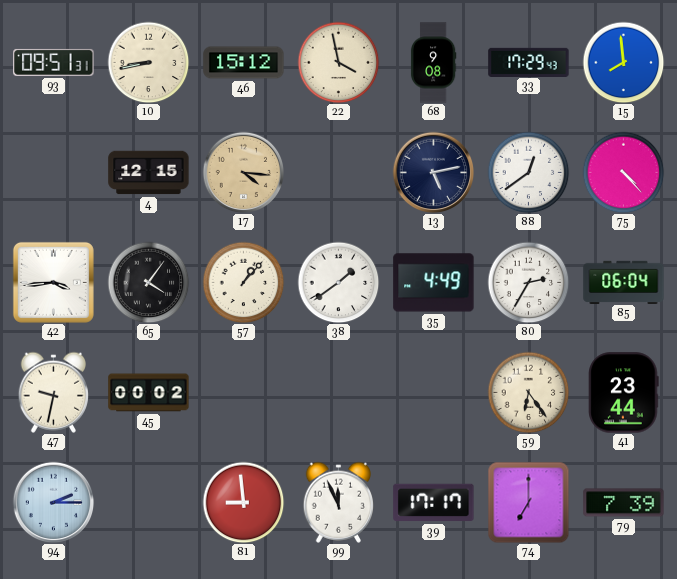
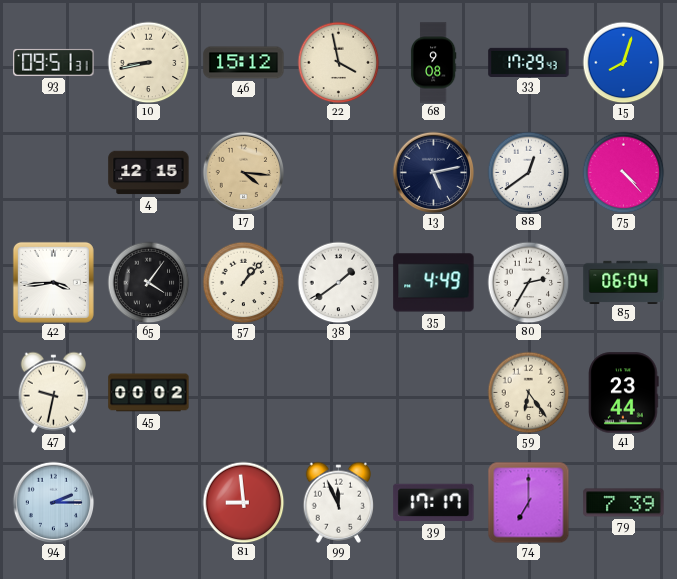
15: 7:59 -> 8:03
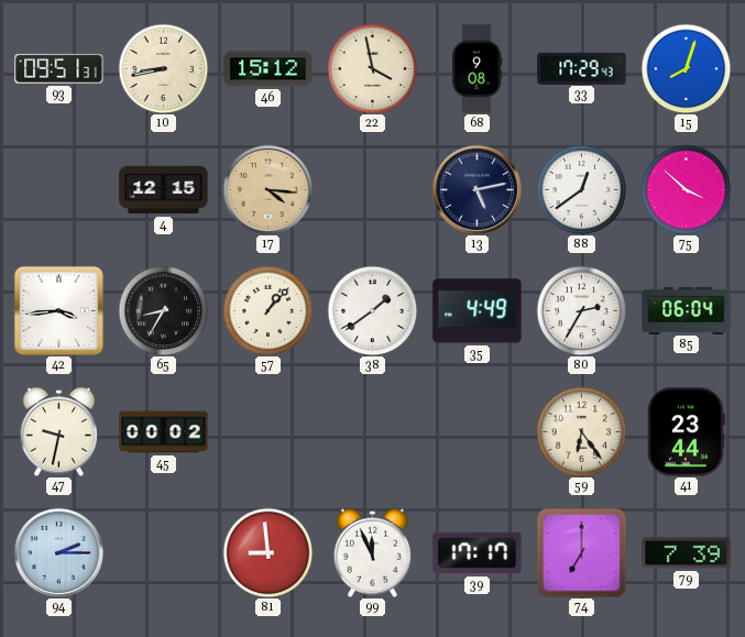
75: 4:23 -> 3:52
65: 4:06 -> 8:35
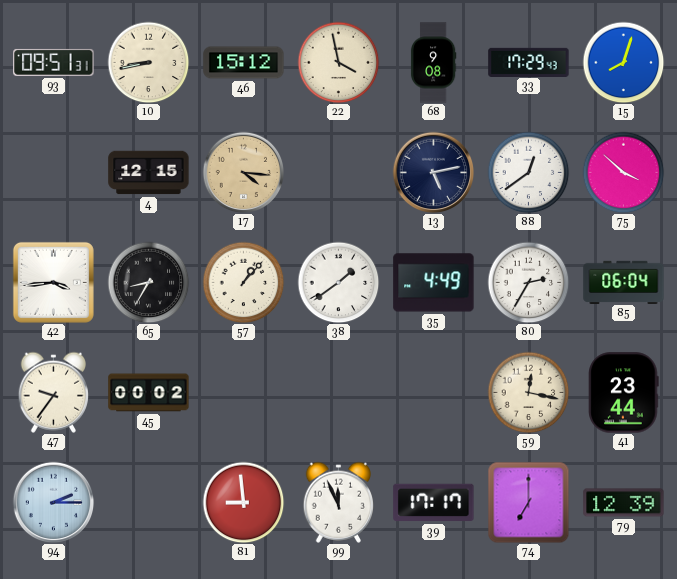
47: 9:32 -> 9:36
59: 6:24 -> 12:17
79: 7:39 -> 12:39
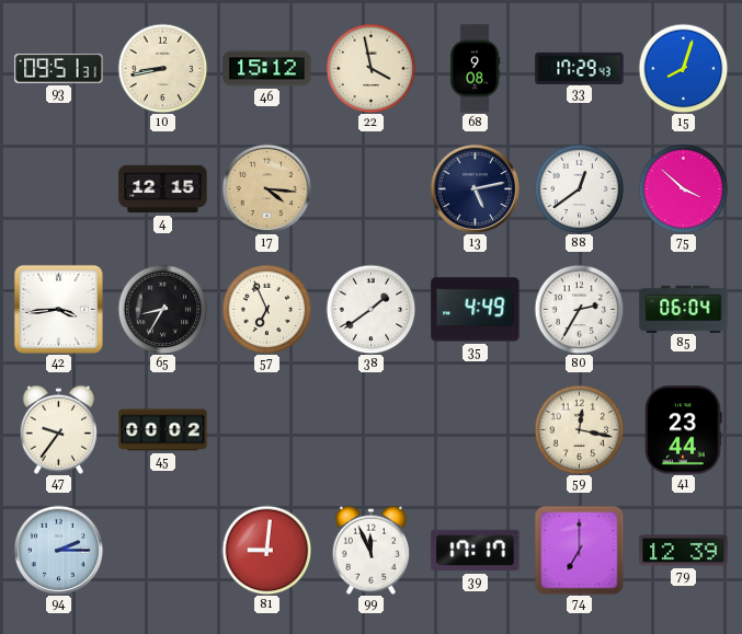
57: 1:07 -> 6:56
81: 8:59 -> 9:01
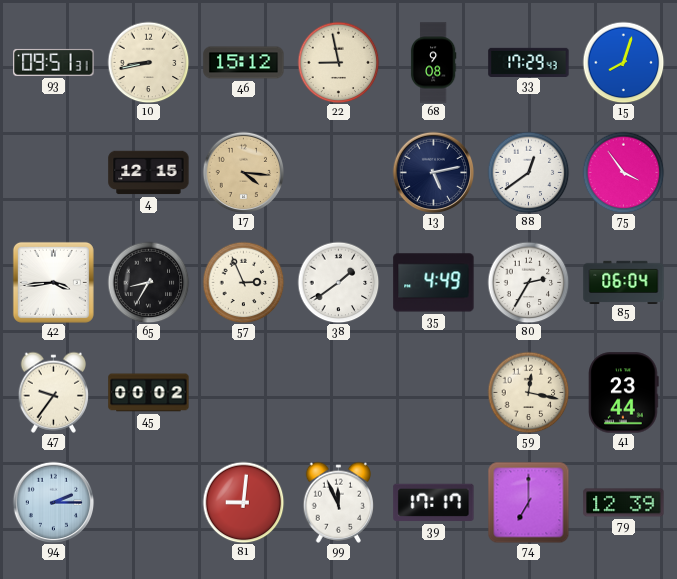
22: 3:58 -> 8:58
75: 3:52 -> 3:54
57: 6:56 -> 2:56
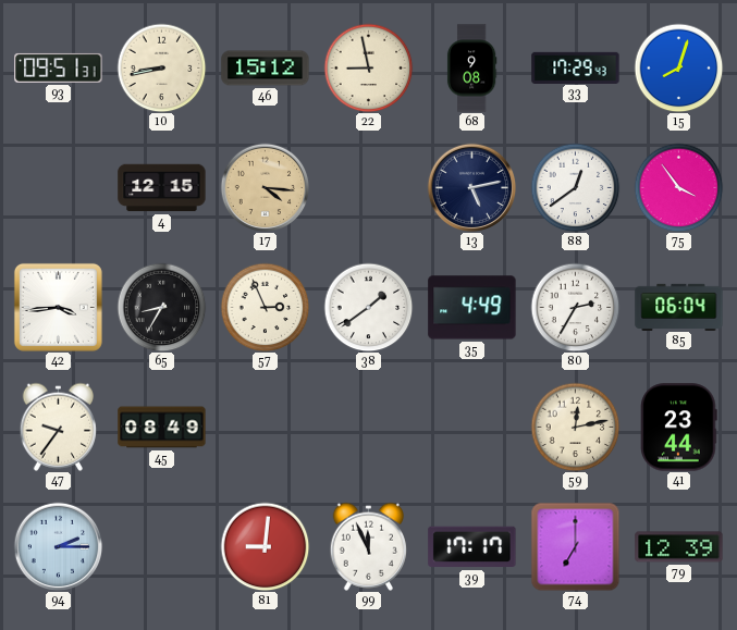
45: 00:02 -> 08:49
59: 12:17 -> 12:13
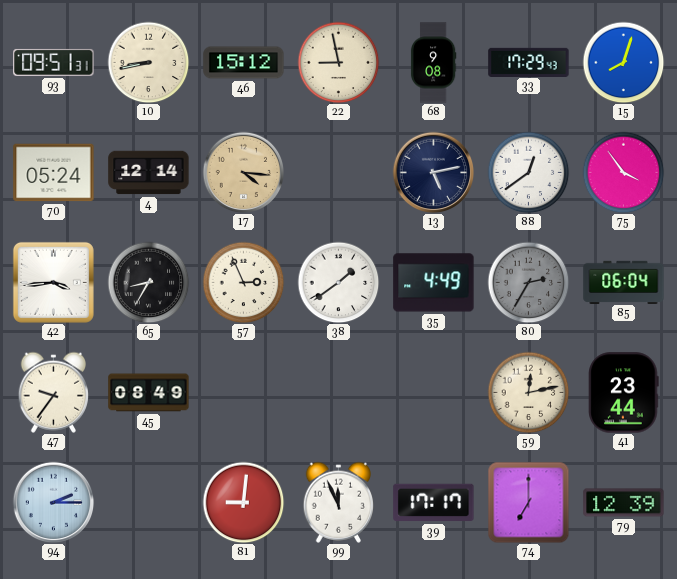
70: none -> 05:24
4: 12:15 -> 12:14
80 dial: white -> grey
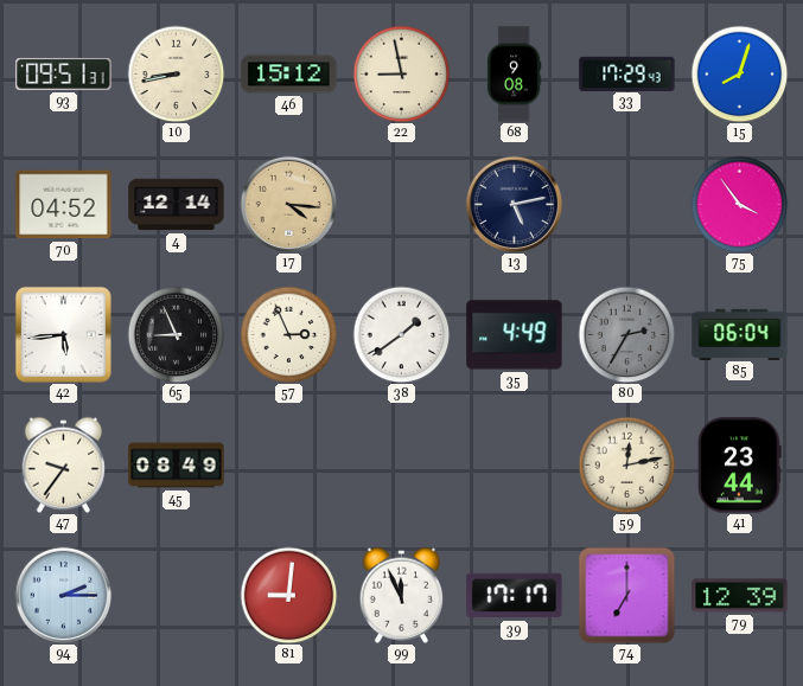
70: 05:24 -> 04:52
88: 12:39 -> none
42: 3:44 -> 5:44
65: 8:35 -> 8:56
